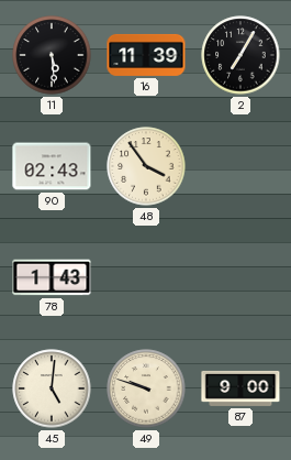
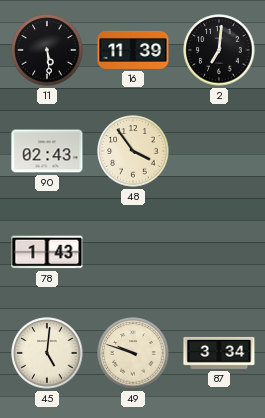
2: 7:05 -> 7:01
87: 9:00 -> 3:34
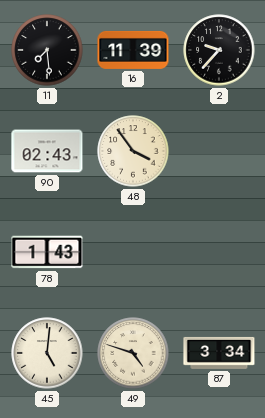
11: 5:29 -> 7:29
2: 7:01 -> 9:37
49: 9:48 -> 4:48
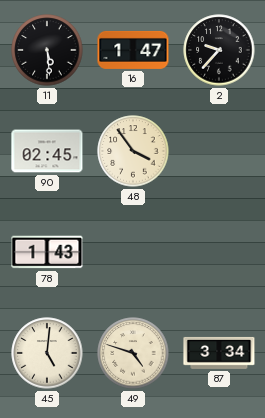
11: 7:29 -> 5:29
16: 11:39 -> 1:47
90: 02:43 -> 02:45
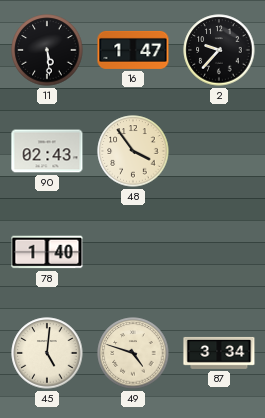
90: 02:45 -> 02:43
78: 1:43 -> 1:40
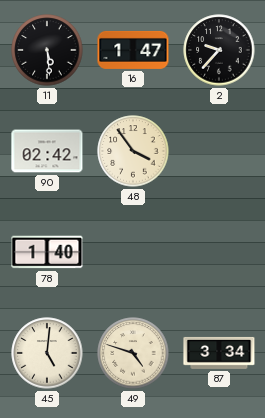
90: 02:43 -> 02:42
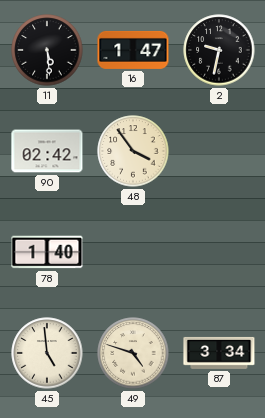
2: 9:37 -> 9:32
45: 5:01 -> 4:59
